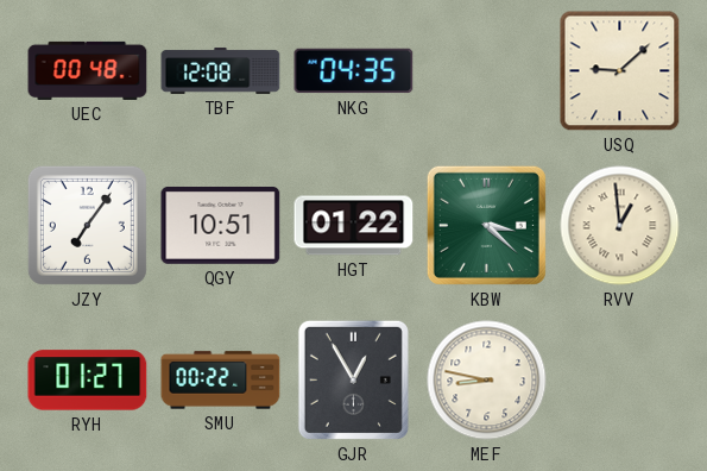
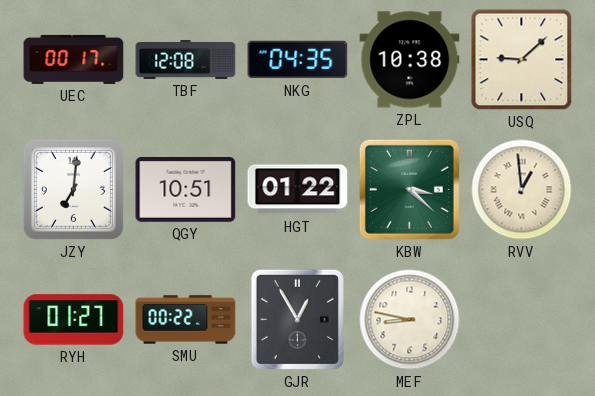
UEC: 00:48 -> 00:17
ZPL: none -> 10:38
JZY: 7:06 -> 7:01
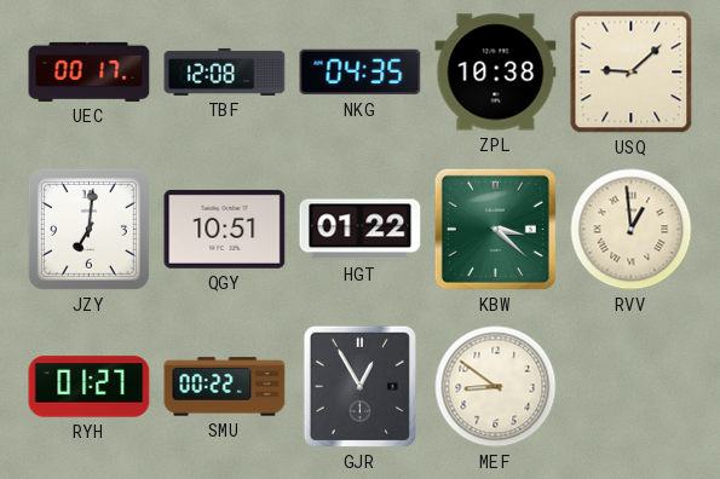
MEF: 8:47 -> 8:51
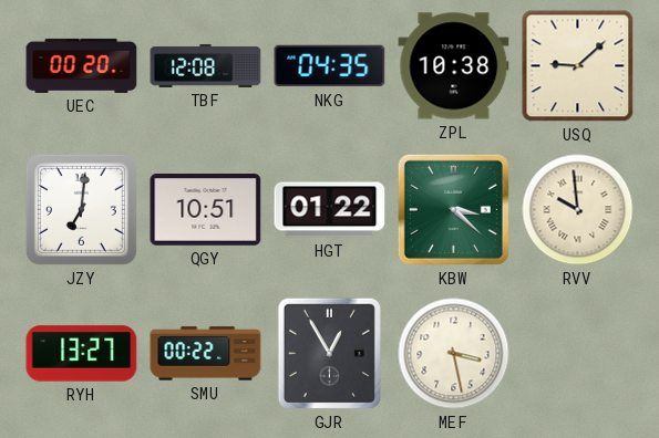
UEC: 00:17 -> 00:20
RVV: 12:59 -> 9:59
RYH: 01:27 -> 13:27
MEF: 8:51 -> 3:28
